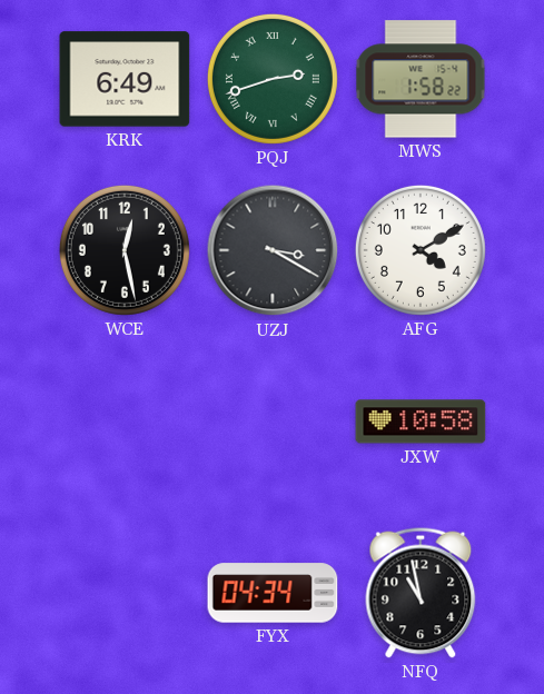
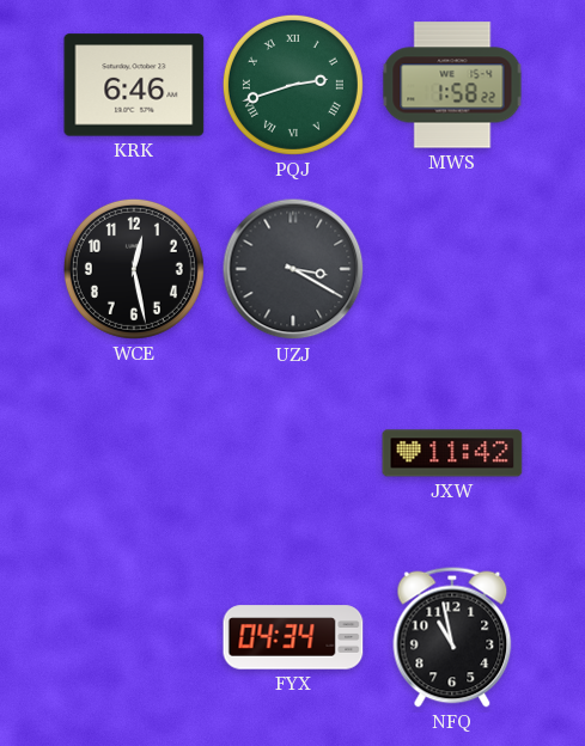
KRK: 6:49 -> 6:46
AFG: 4:10 -> none
JXW: 10:58 -> 11:42
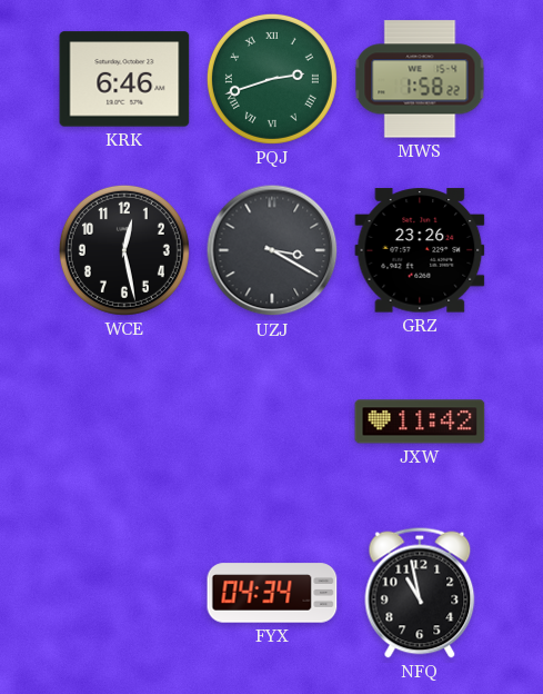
GRZ: none -> 23:26
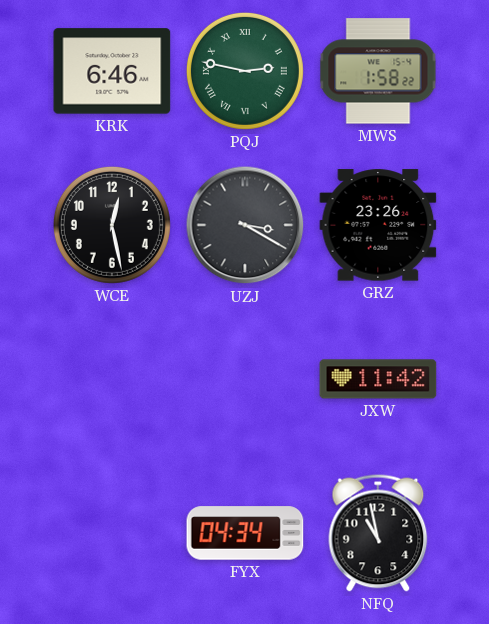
PQJ: 2:42 -> 2:47
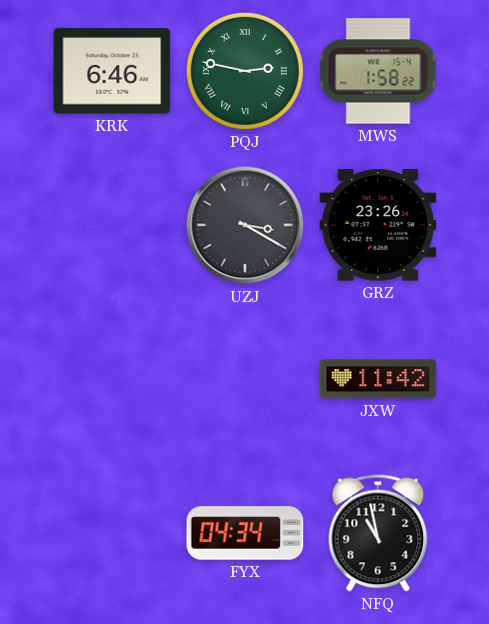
WCE: 12:28 -> none
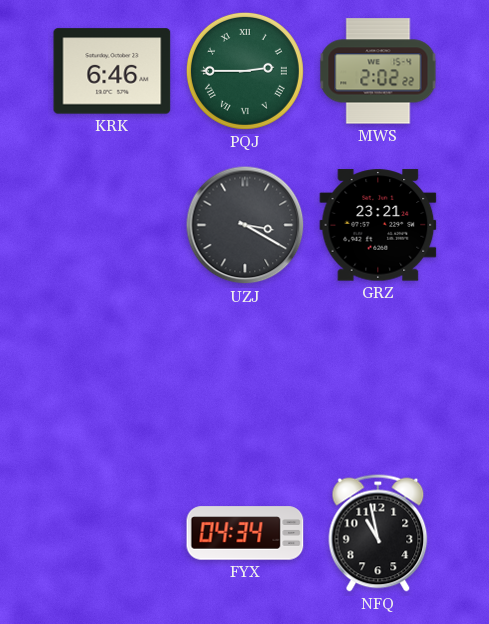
PQJ: 2:47 -> 2:45
MWS: 1:58 -> 2:02
GRZ: 23:26 -> 23:21
JXW: 11:42 -> none
